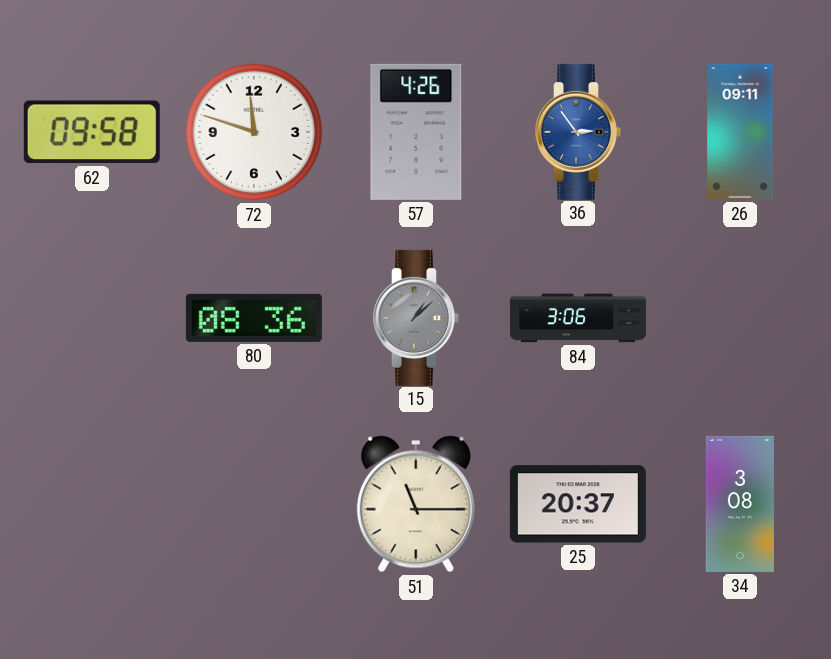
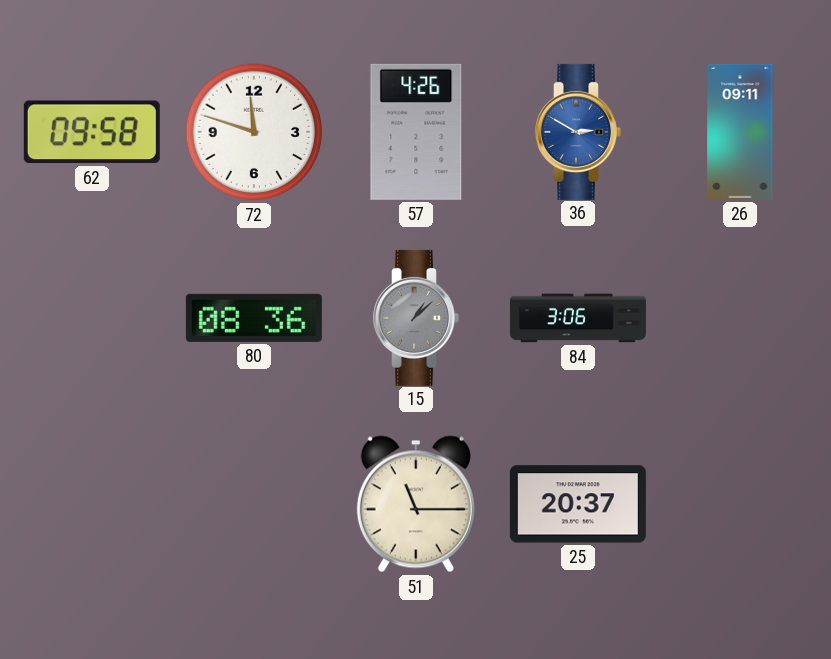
36: 2:54 -> 2:50
34: 3:08 -> none
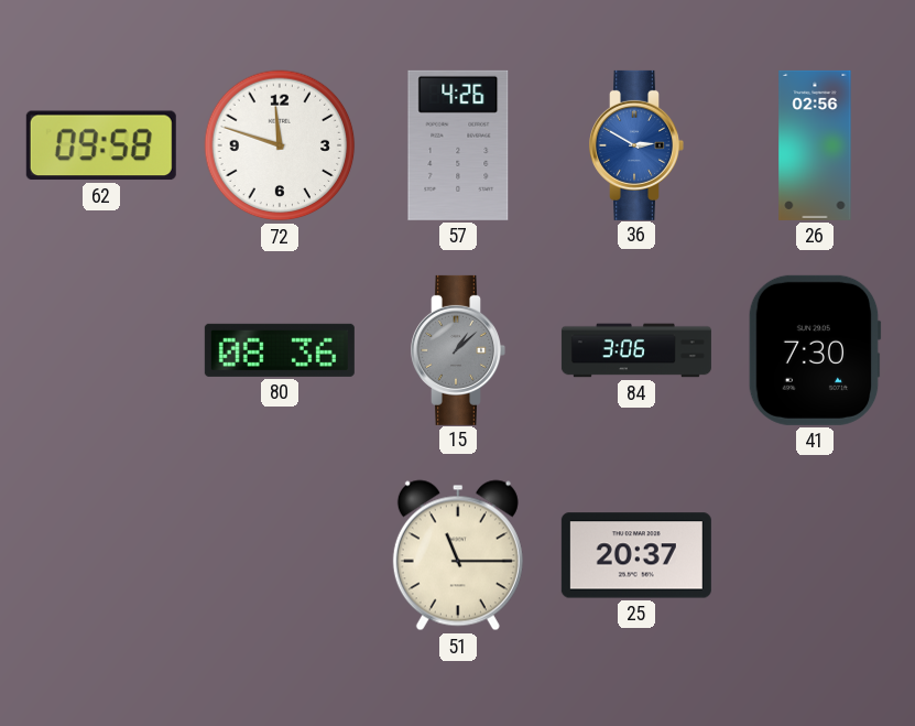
26: 09:11 -> 02:56
41: none -> 7:30
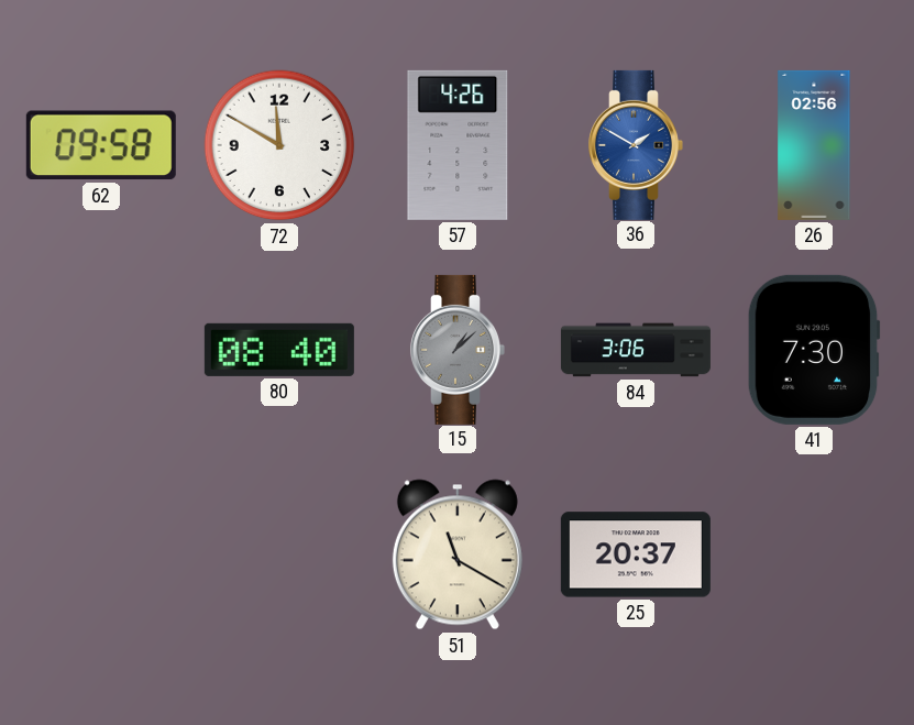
72: 11:48 -> 11:50
36: 2:50 -> 1:50
80: 08:36 -> 08:40
51: 11:15 -> 11:20
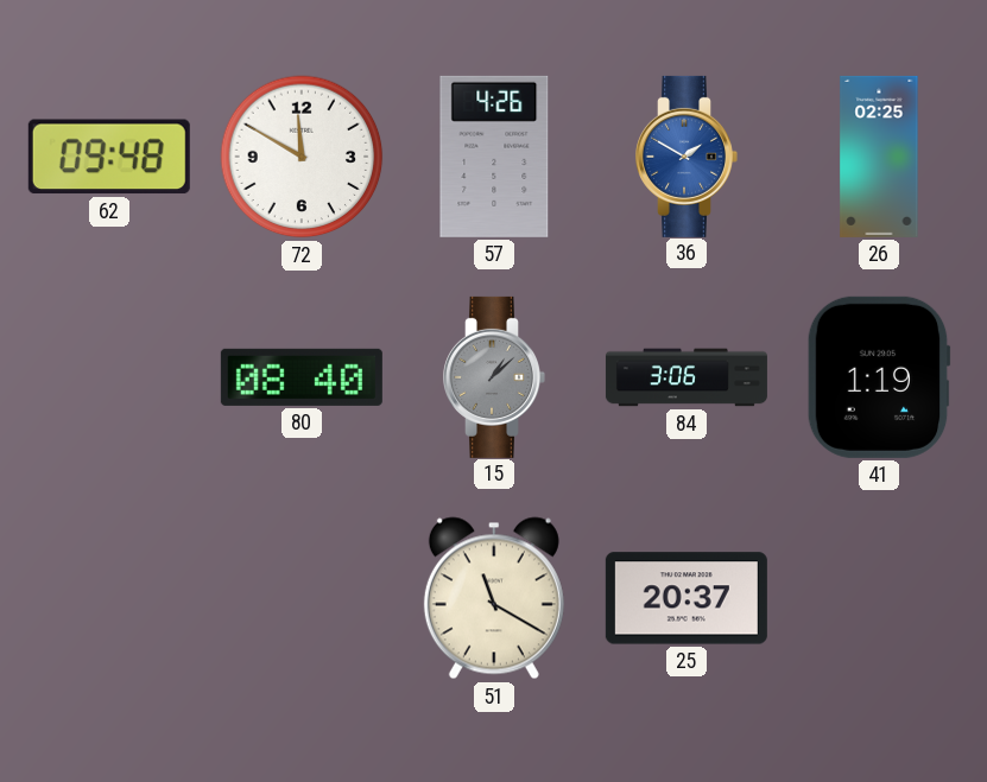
62: 09:58 -> 09:48
26: 02:56 -> 02:25
41: 7:30 -> 1:19
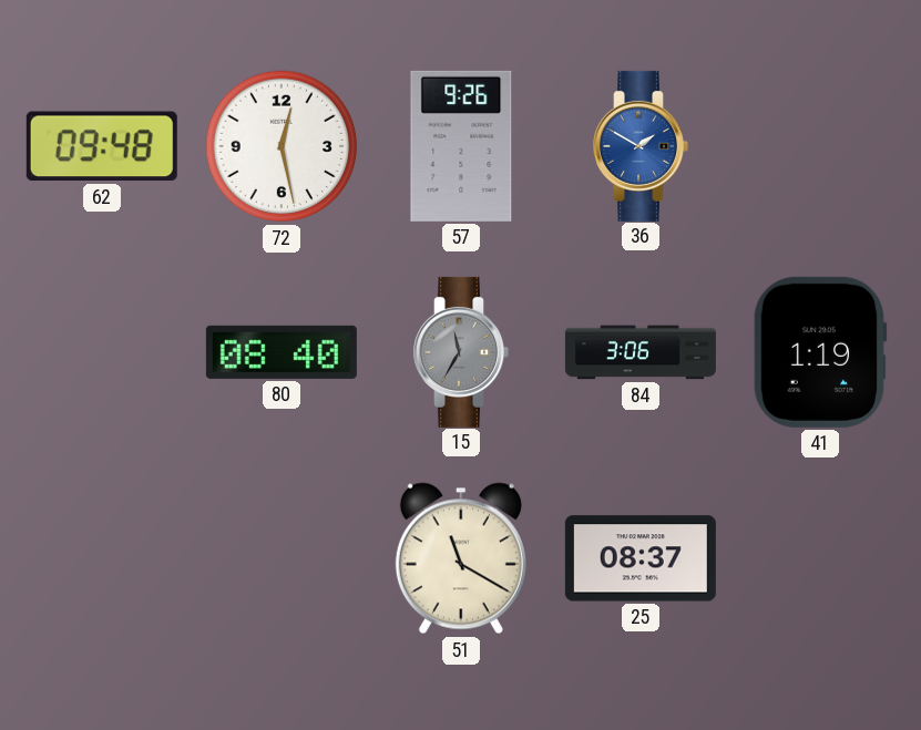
72: 11:50 -> 12:28
57: 4:26 -> 9:26
26: 02:25 -> none
15: 1:08 -> 11:35
25: 20:37 -> 08:37
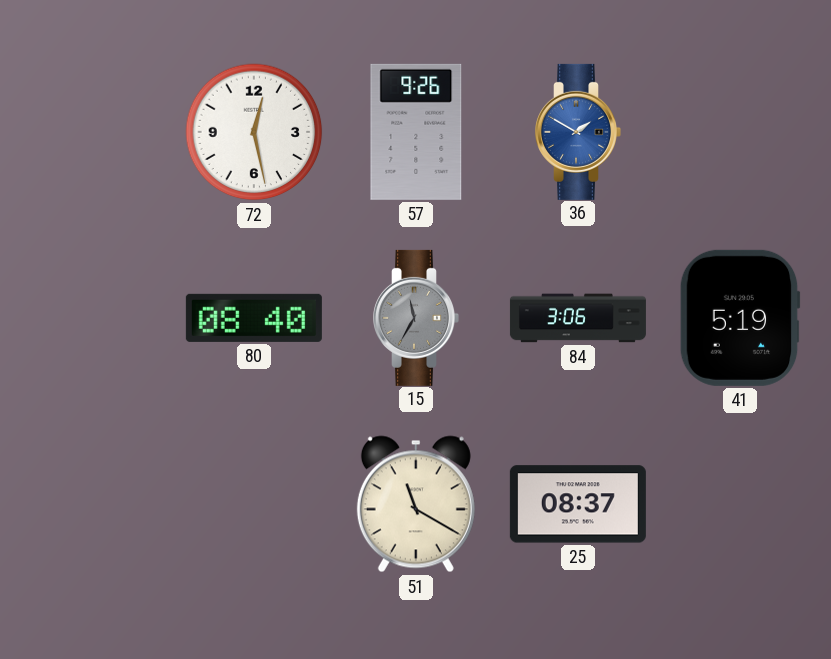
62: 09:48 -> none
41: 1:19 -> 5:19
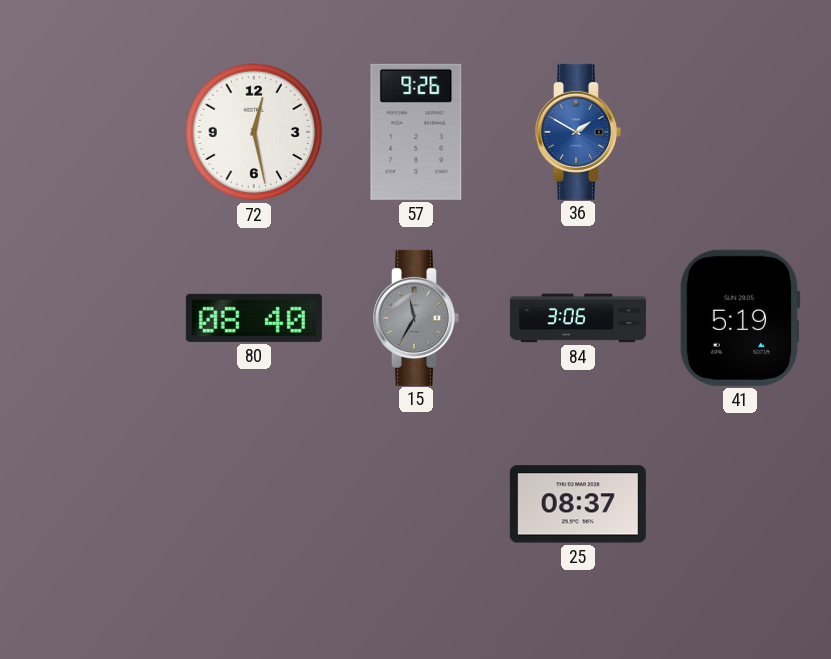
51: 11:20 -> none
